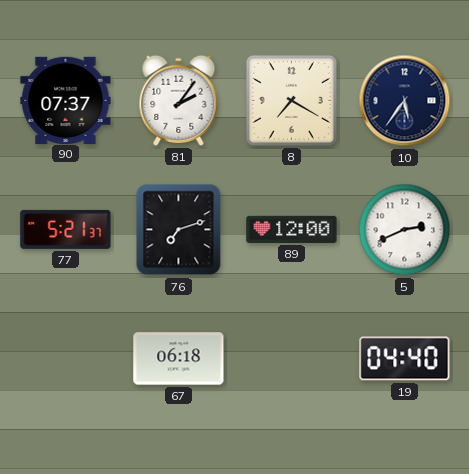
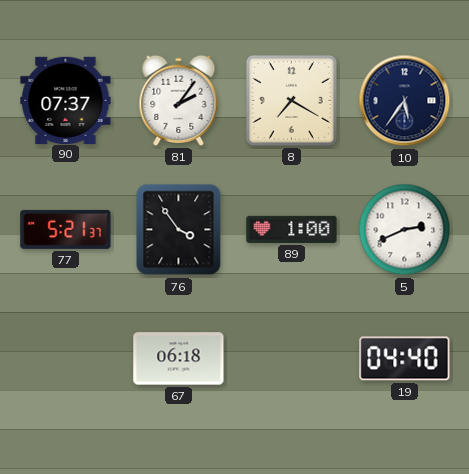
76: 7:12 -> 3:54
89: 12:00 -> 1:00
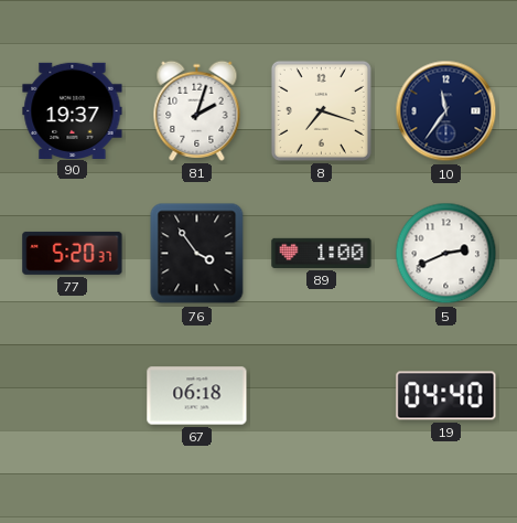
90: 07:37 -> 19:37
81: 2:06 -> 2:03
8: 7:20 -> 7:18
10: 5:36 -> 11:36
77: 5:21 -> 5:20
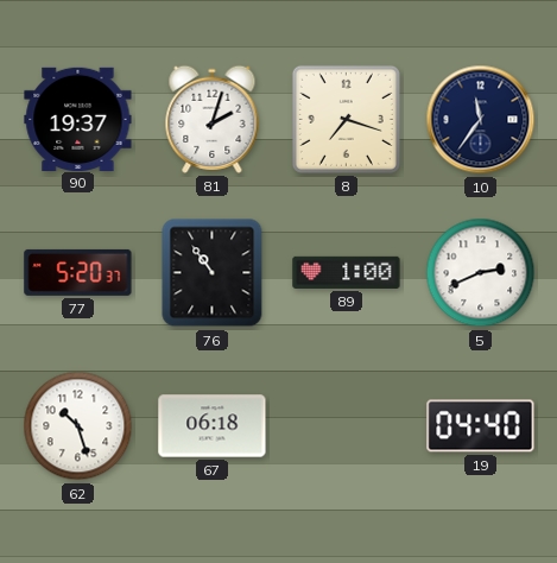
76: 3:54 -> 10:54
62: none -> 10:27
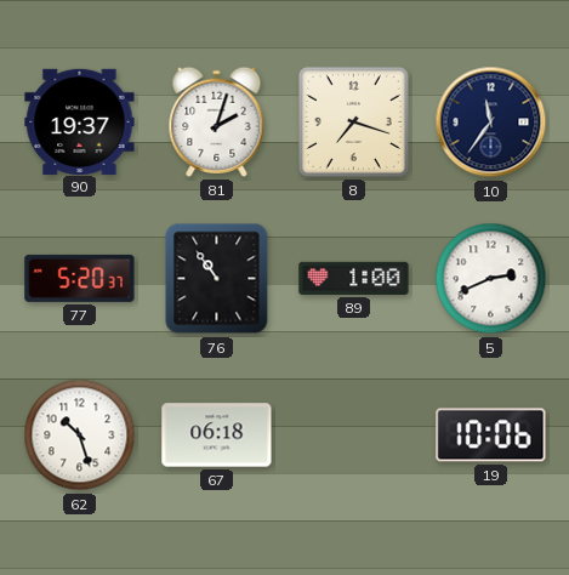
19: 04:40 -> 10:06
